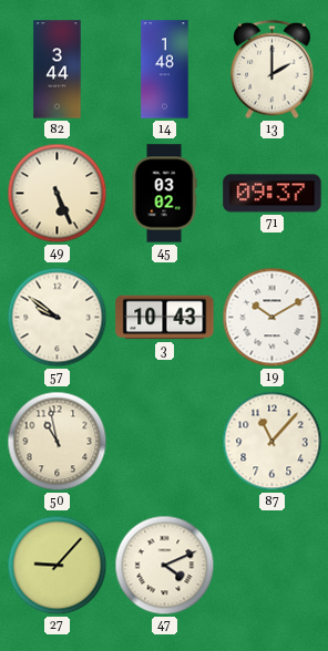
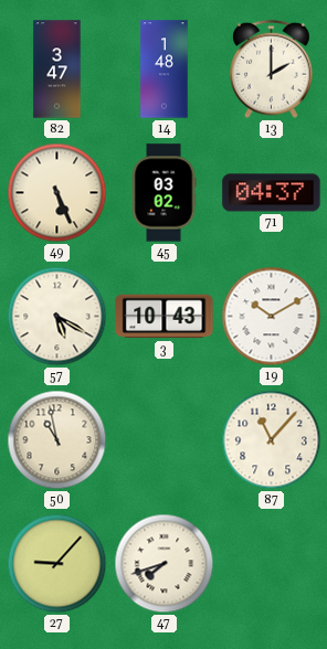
82: 3:44 -> 3:47
71: 09:37 -> 04:37
57: 9:51 -> 5:20
47: 4:11 -> 7:42
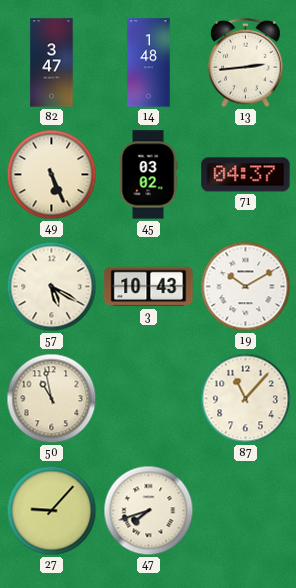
13: 2:00 -> 2:44
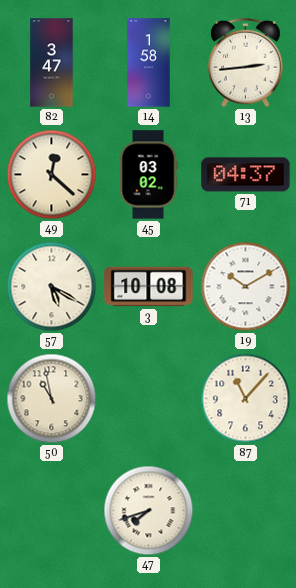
14: 1:48 -> 1:58
49: 5:26 -> 12:22
3: 10:43 -> 10:08
27: 9:07 -> none
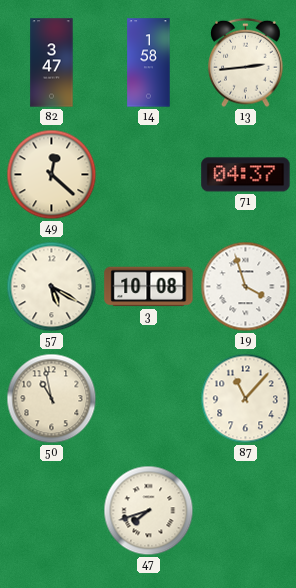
45: 03:02 -> none
19: 10:10 -> 3:57
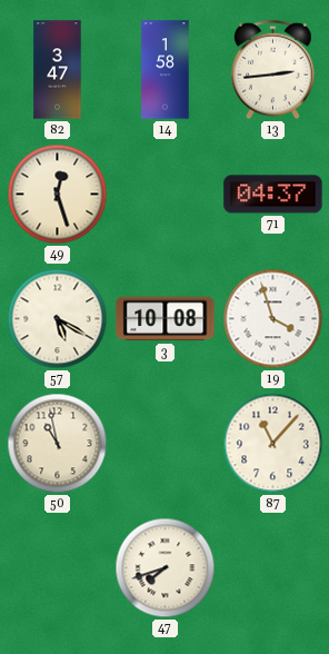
49: 12:22 -> 12:27
